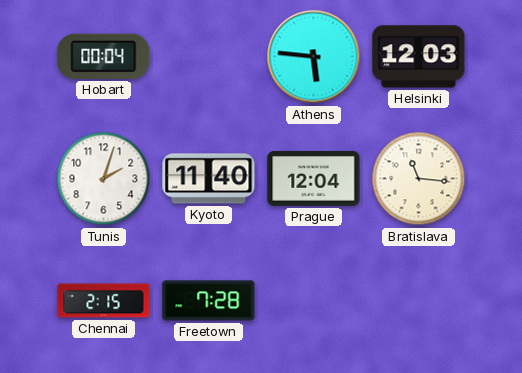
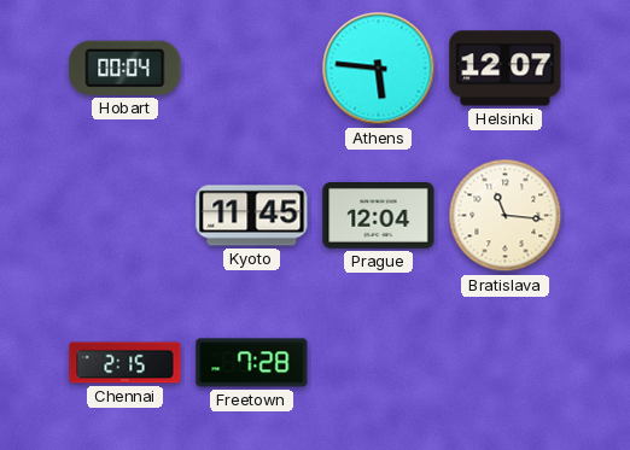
Helsinki: 12:03 -> 12:07
Tunis: 2:03 -> none
Kyoto: 11:40 -> 11:45
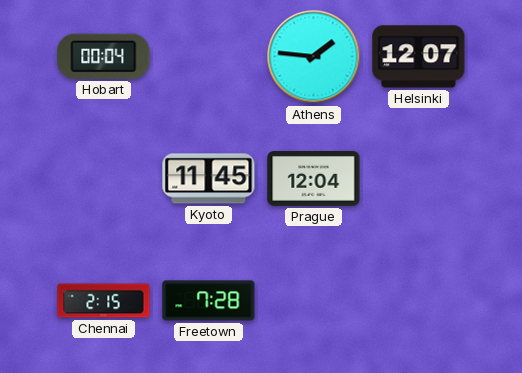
Athens: 5:46 -> 1:46
Bratislava: 11:16 -> none
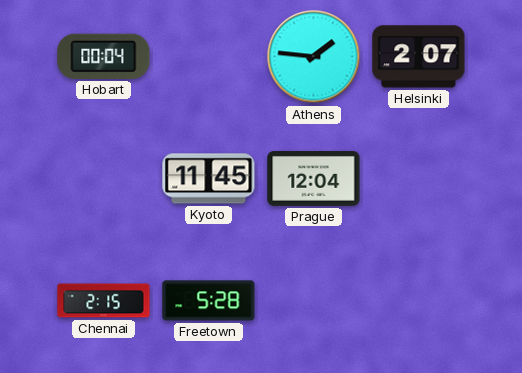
Helsinki: 12:07 -> 2:07
Freetown: 7:28 -> 5:28
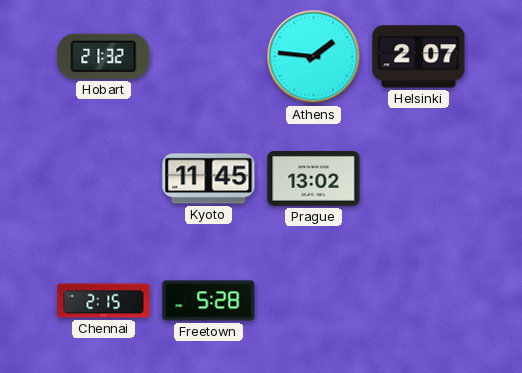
Hobart: 00:04 -> 21:32
Prague: 12:04 -> 13:02
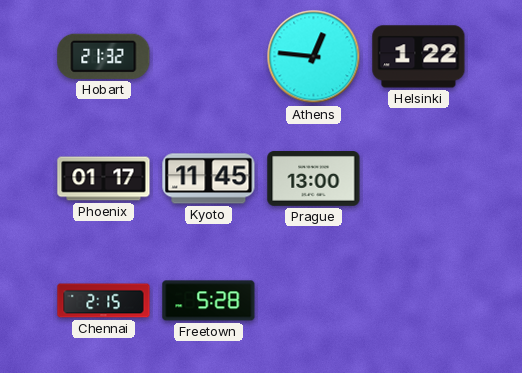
Athens: 1:46 -> 12:46
Helsinki: 2:07 -> 1:22
Phoenix: none -> 01:17
Prague: 13:02 -> 13:00
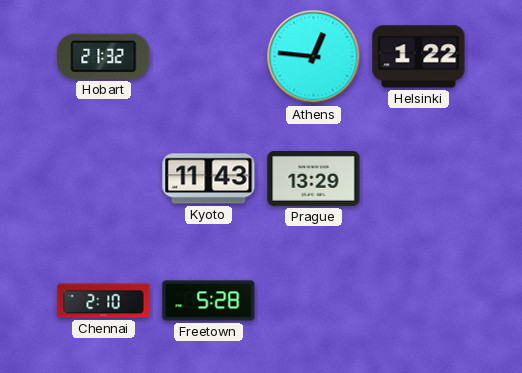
Phoenix: 01:17 -> none
Kyoto: 11:45 -> 11:43
Prague: 13:00 -> 13:29
Chennai: 2:15 -> 2:10
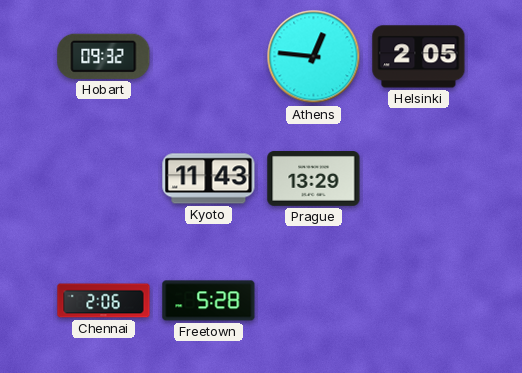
Hobart: 21:32 -> 09:32
Helsinki: 1:22 -> 2:05
Chennai: 2:10 -> 2:06
